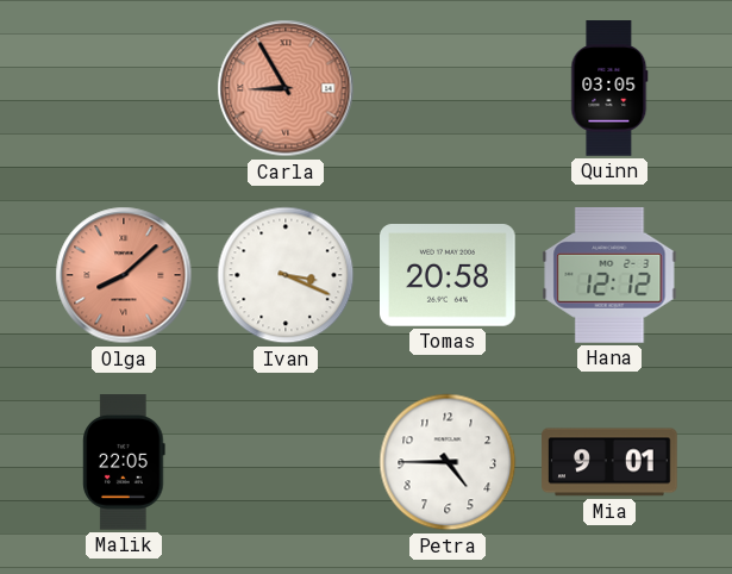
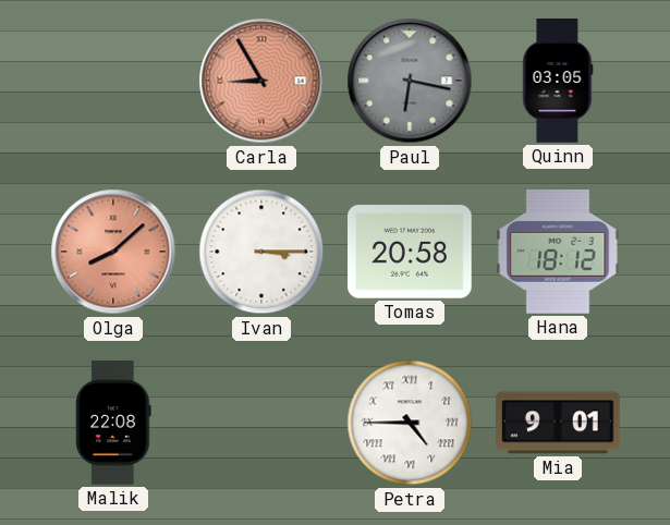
Paul: none -> 6:17
Ivan: 3:19 -> 3:15
Hana: 12:12 -> 18:12
Malik: 22:05 -> 22:08
Petra numerals: Arabic -> Roman
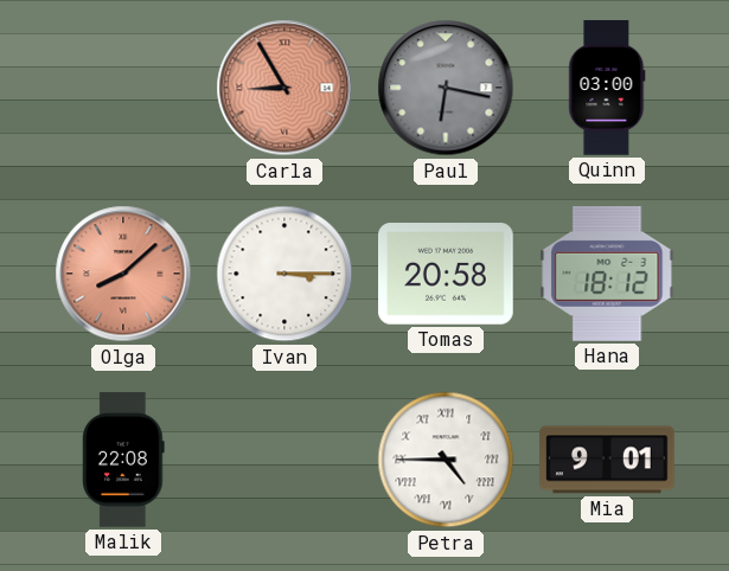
Quinn: 03:05 -> 03:00
